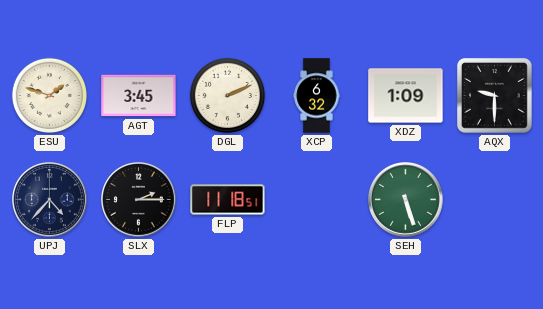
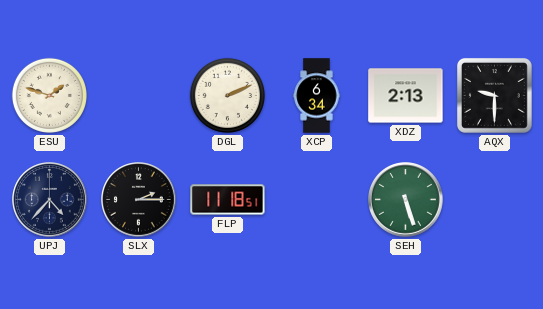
AGT: 3:45 -> none
XCP: 6:32 -> 6:34
XDZ: 1:09 -> 2:13
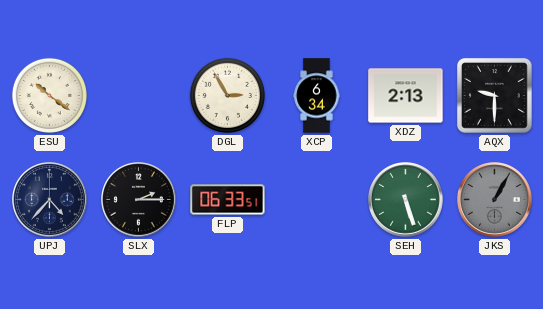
ESU: 1:48 -> 10:21
DGL: 2:11 -> 2:55
FLP: 11:18 -> 06:33
JKS: none -> 1:05
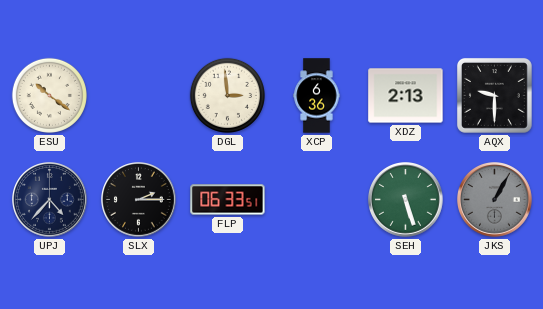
DGL: 2:55 -> 2:59
XCP: 6:34 -> 6:36
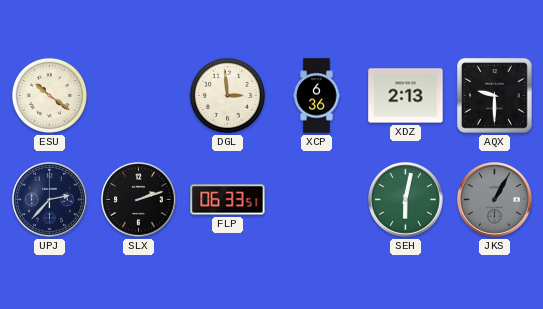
UPJ: 4:37 -> 2:37
SLX: 2:15 -> 2:12
SEH: 5:27 -> 6:02
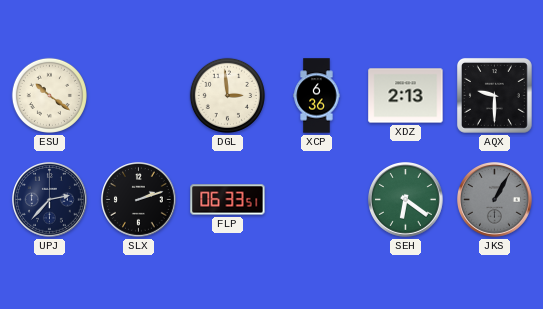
SEH: 6:02 -> 6:21
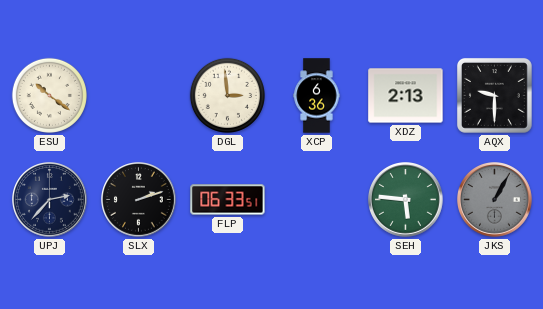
SEH: 6:21 -> 5:46
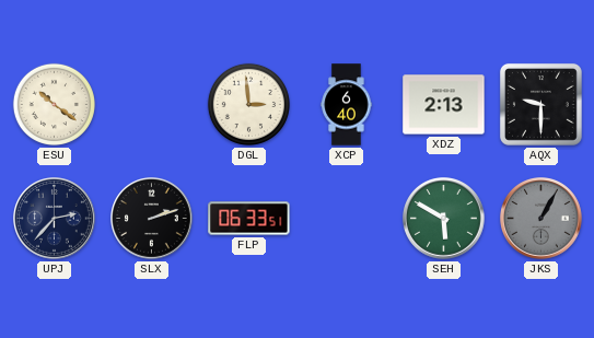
XCP: 6:36 -> 6:40
SEH: 5:46 -> 5:50
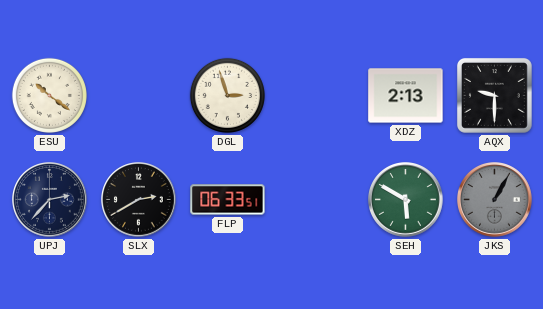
DGL: 2:59 -> 2:57
XCP: 6:40 -> none
SLX: 2:12 -> 2:40
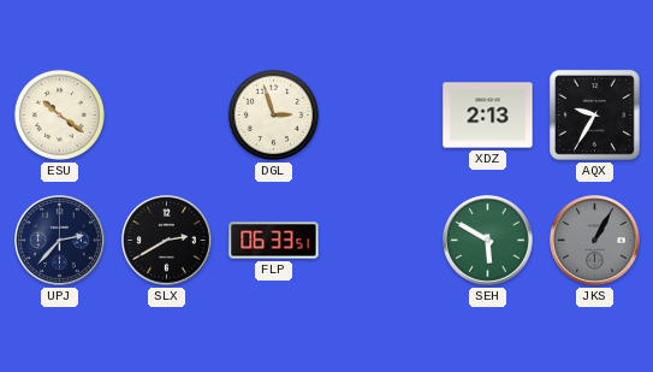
AQX: 9:30 -> 9:35
